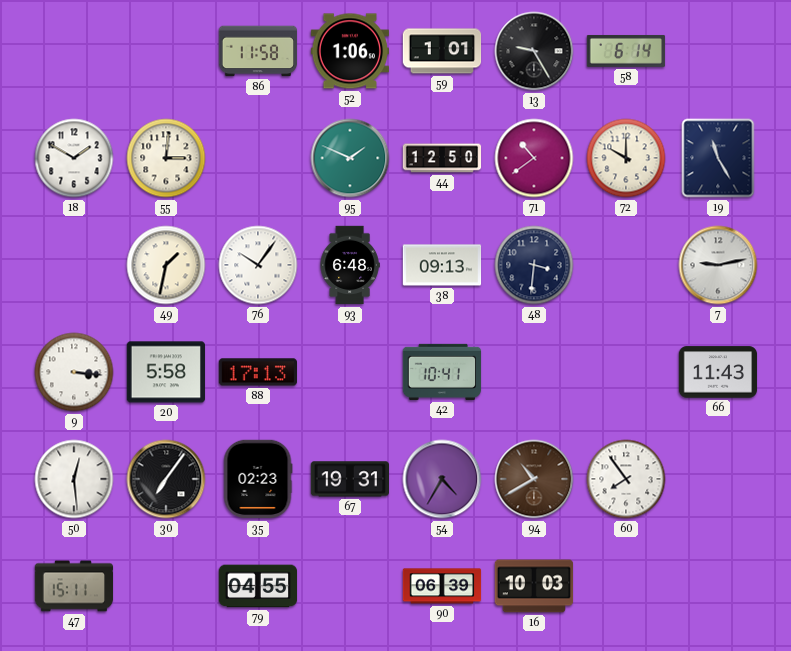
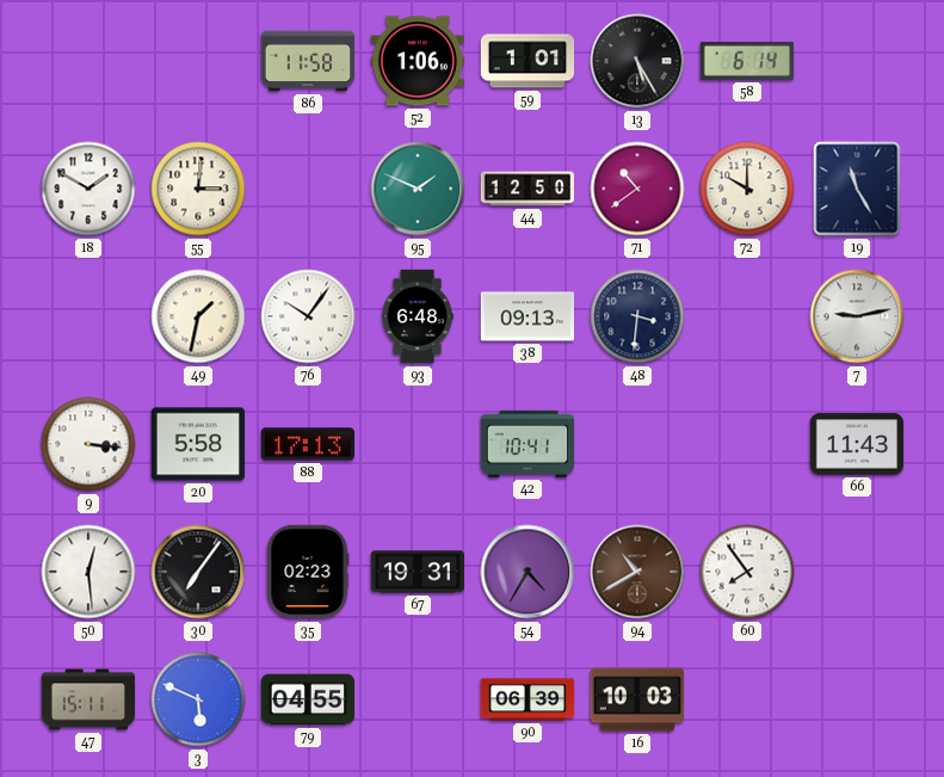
13: 9:25 -> 5:25
3: none -> 5:49
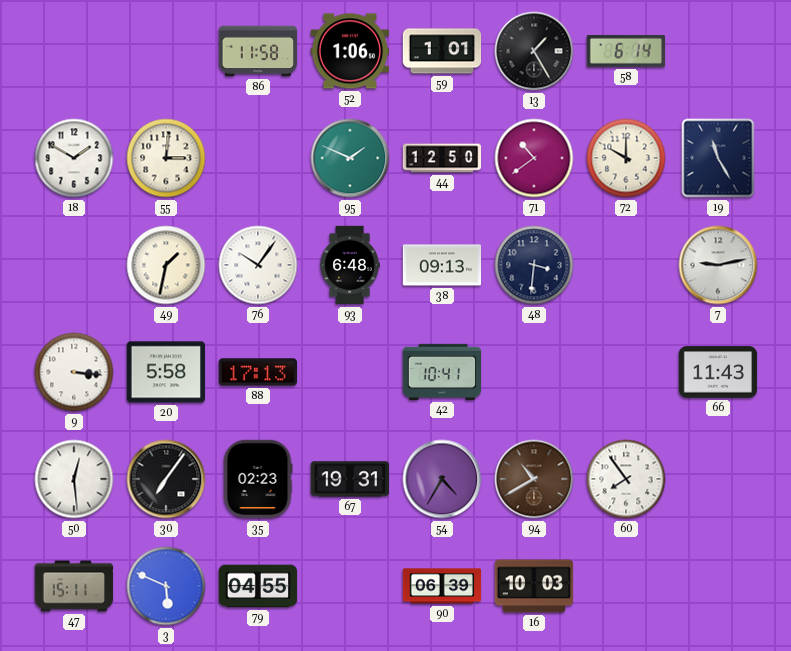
13: 5:25 -> 1:25
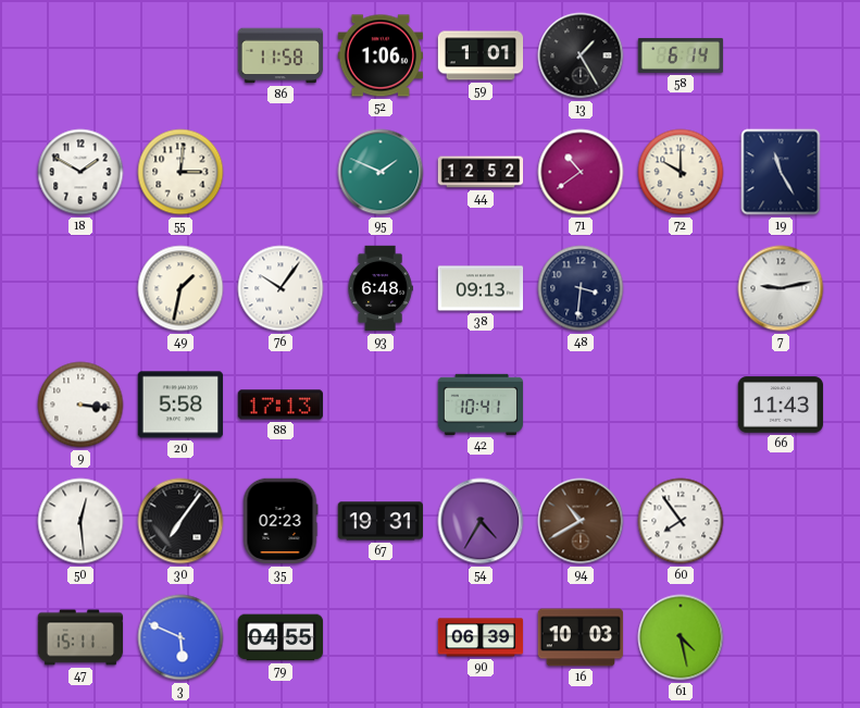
44: 12:50 -> 12:52
61: none -> 4:28
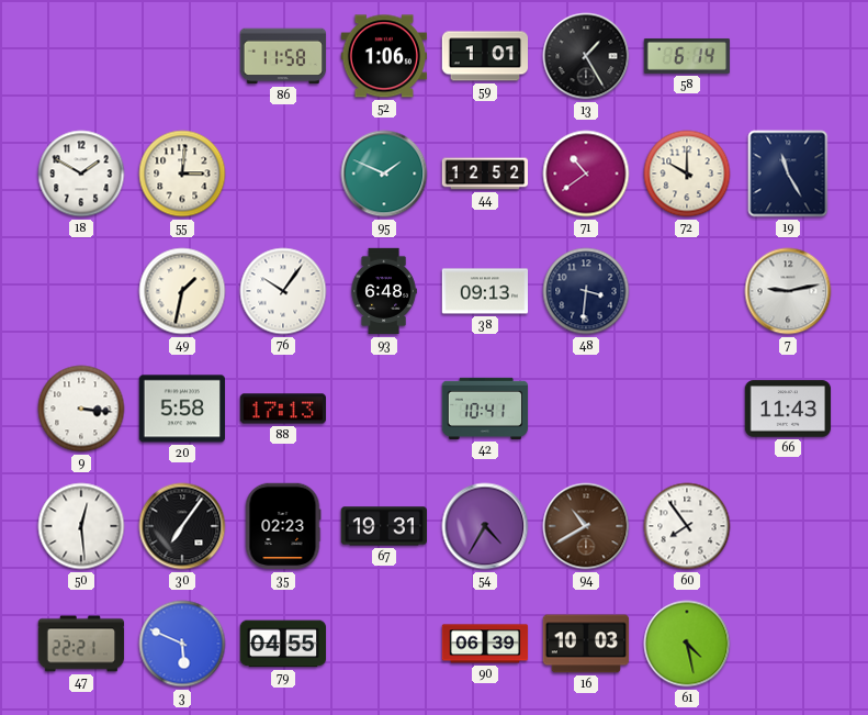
47: 15:11 -> 22:21
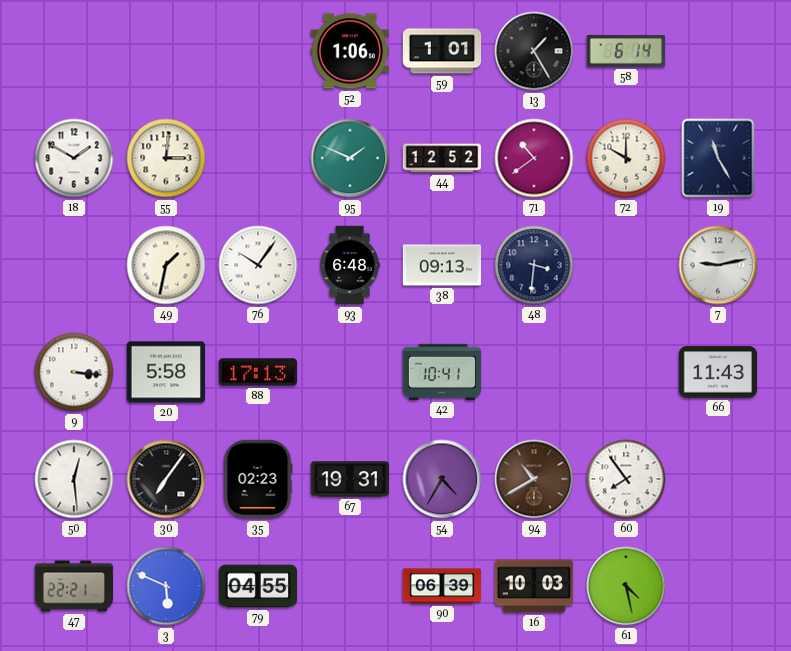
86: 11:58 -> none
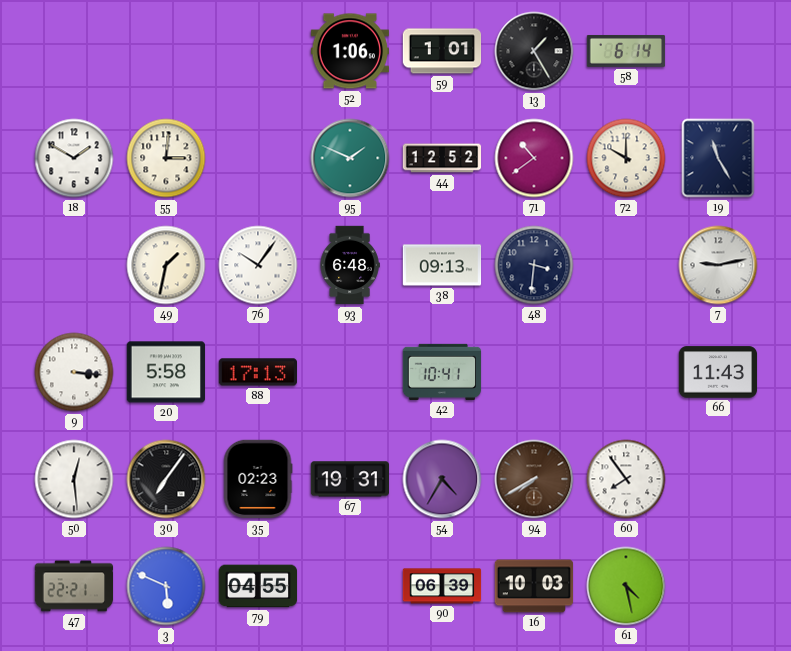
94: 10:40 -> 7:40
